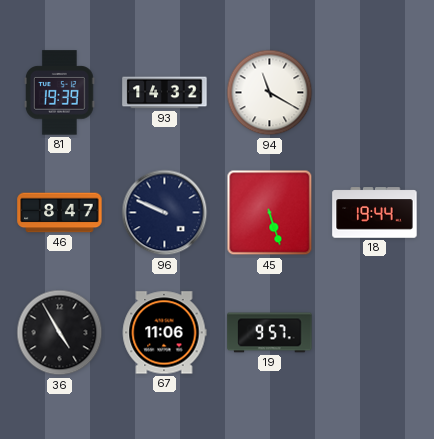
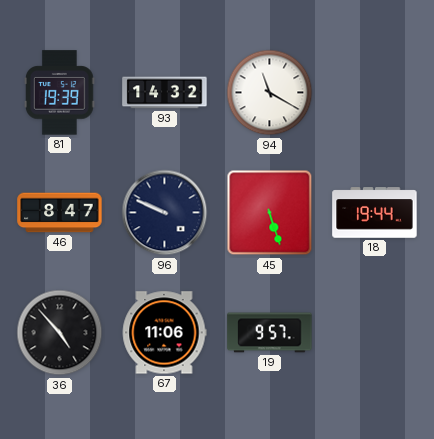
36: 4:55 -> 4:53
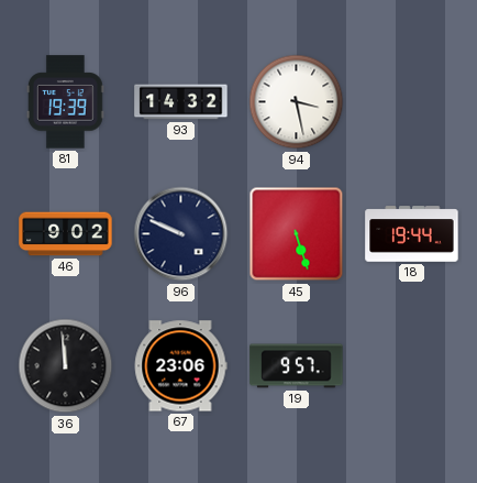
94: 11:20 -> 3:28
46: 8:47 -> 9:02
36: 4:53 -> 11:59
67: 11:06 -> 23:06
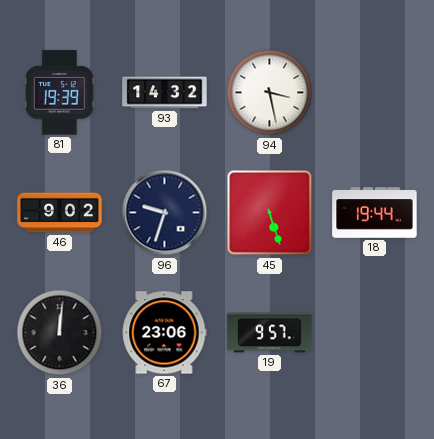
96: 9:49 -> 9:33
36: 11:59 -> 12:01
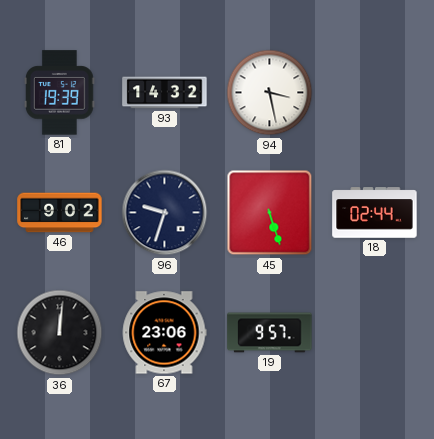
18: 19:44 -> 02:44
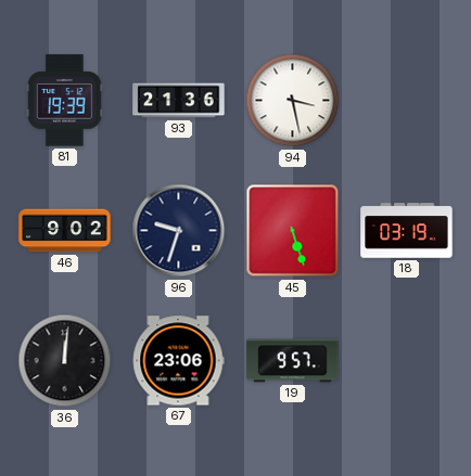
93: 14:32 -> 21:36
18: 02:44 -> 03:19
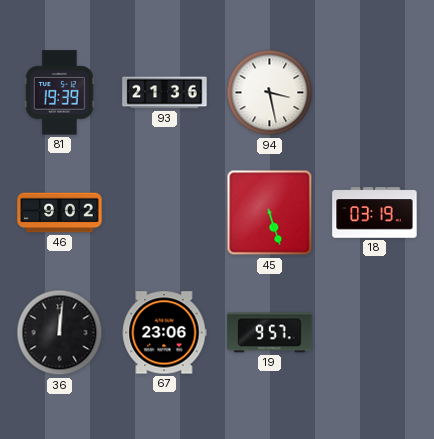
96: 9:33 -> none
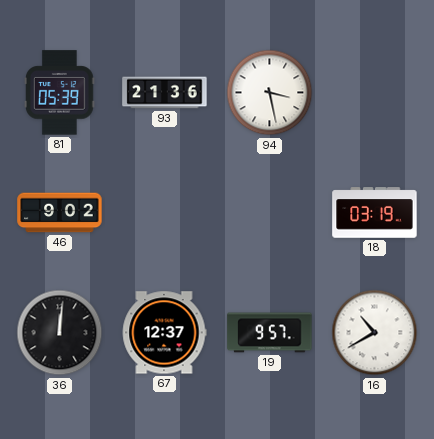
81: 19:39 -> 05:39
45: 5:27 -> none
67: 23:06 -> 12:37
16: none -> 10:40
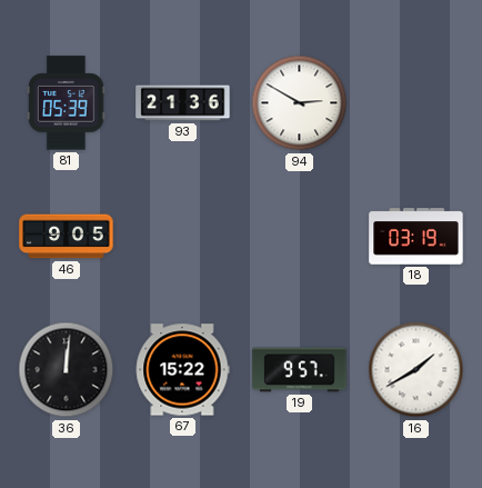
94: 3:28 -> 2:50
46: 9:02 -> 9:05
67: 12:37 -> 15:22
16: 10:40 -> 1:40
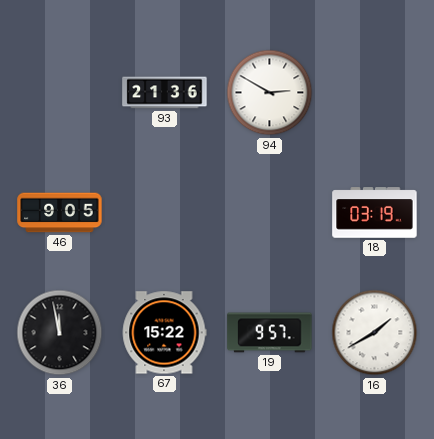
81: 05:39 -> none
36: 12:01 -> 11:58
